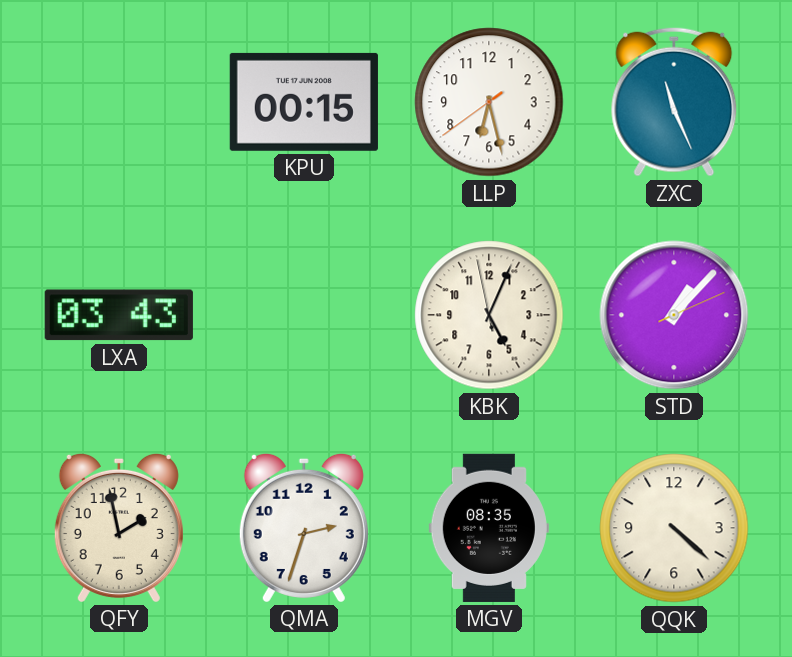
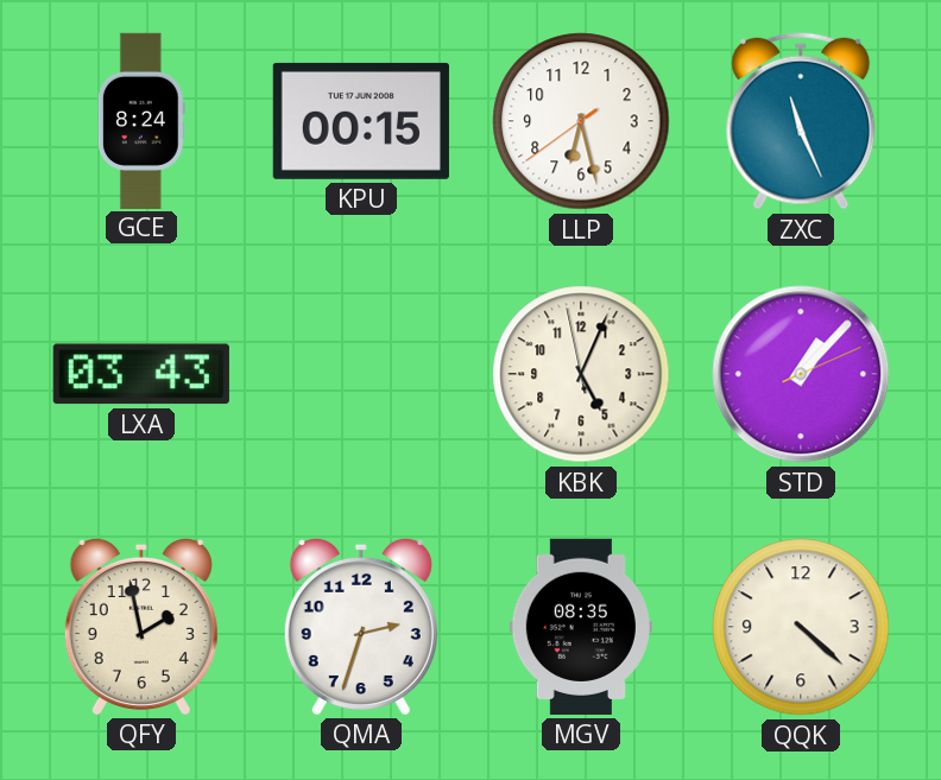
GCE: none -> 8:24
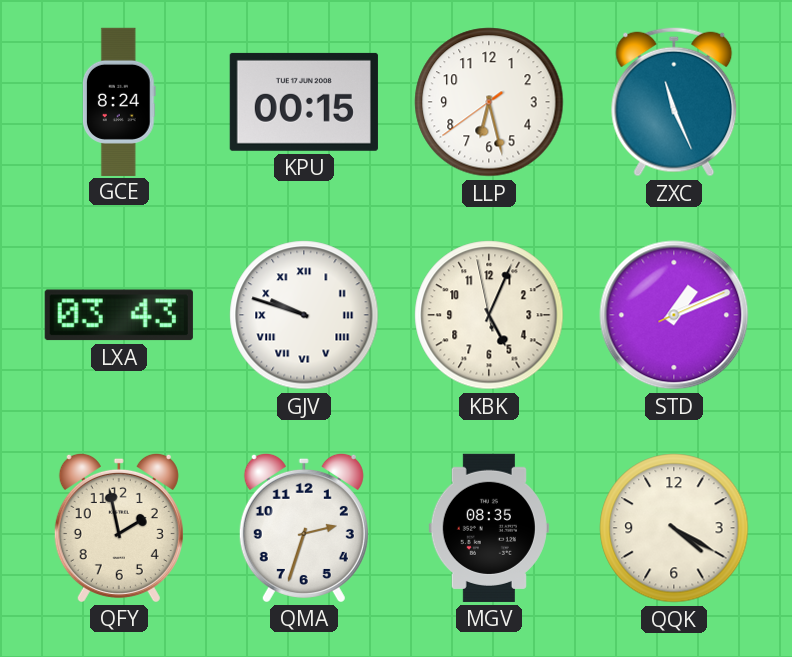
GJV: none -> 9:48
STD: 1:07 -> 1:11
QQK: 4:22 -> 4:20
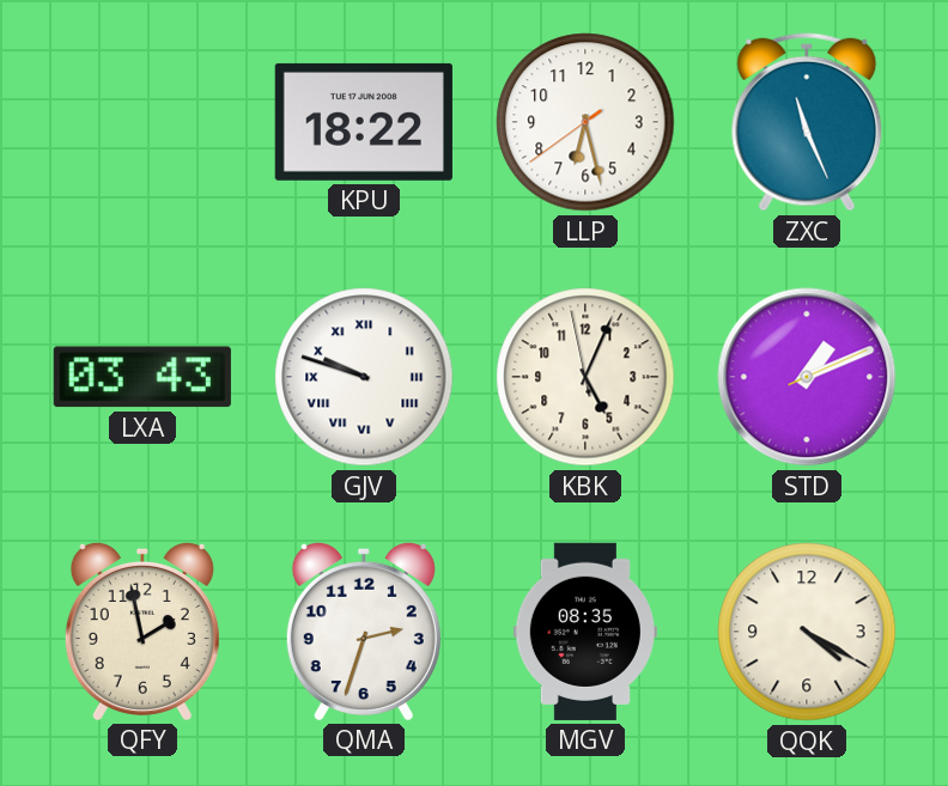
GCE: 8:24 -> none
KPU: 00:15 -> 18:22
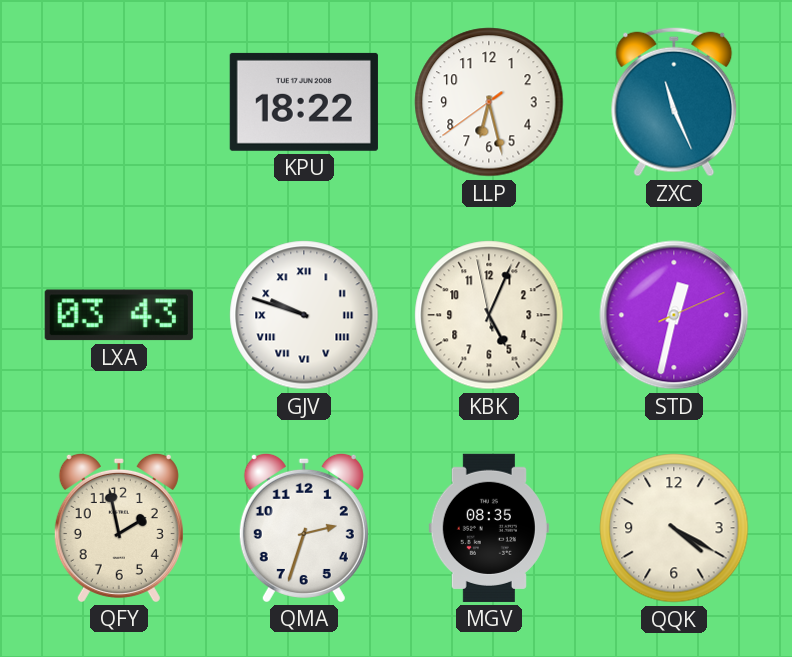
STD: 1:11 -> 12:32
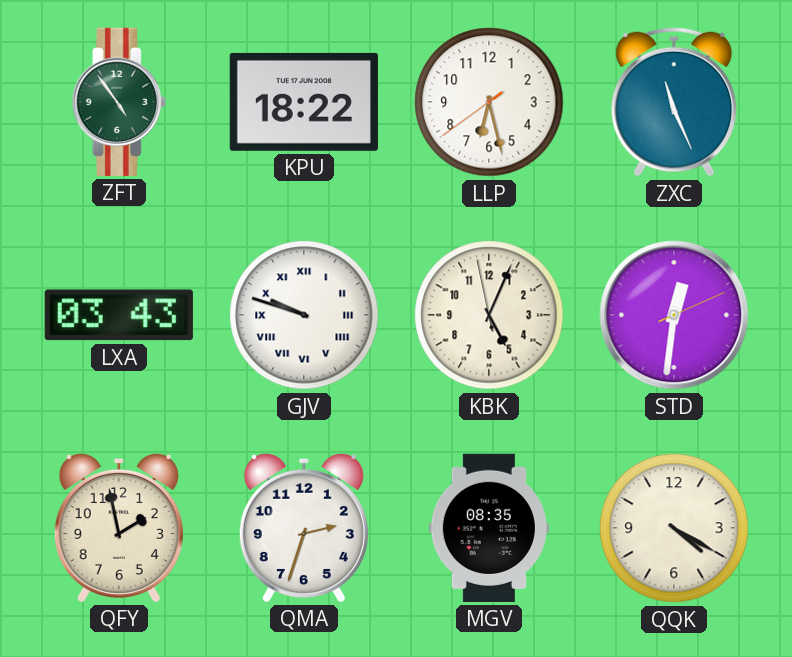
ZFT: none -> 4:54
STD: 12:32 -> 12:31
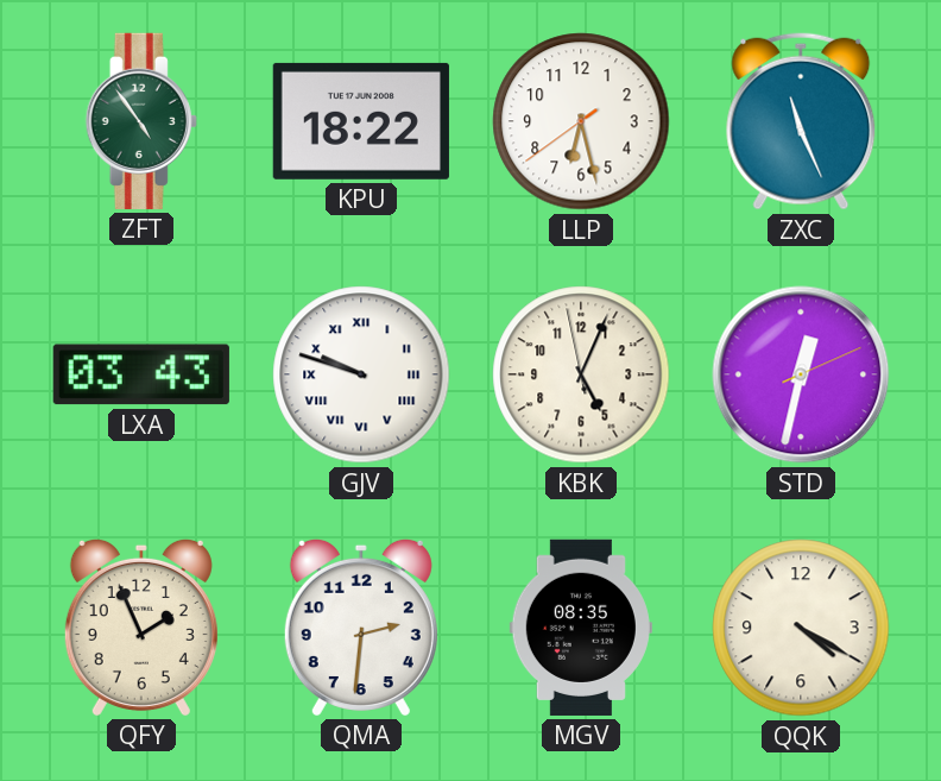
STD: 12:31 -> 12:32
QFY: 1:58 -> 1:56
QMA: 2:33 -> 2:31
